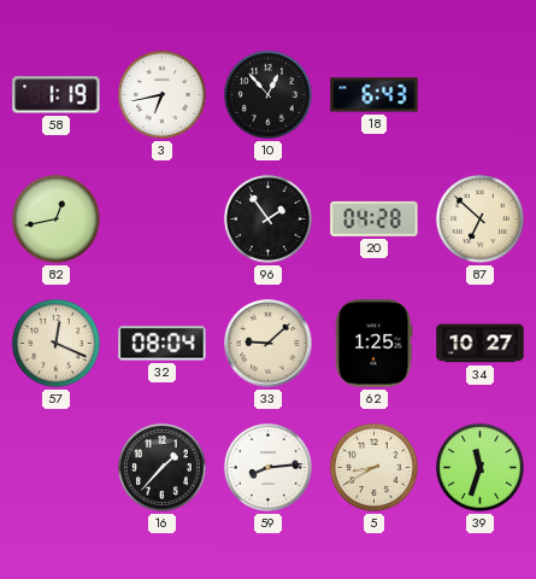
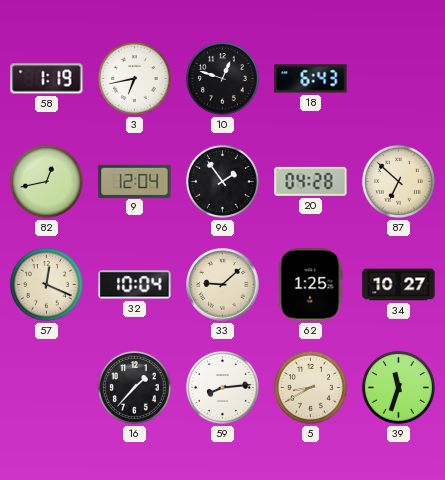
10: 12:53 -> 12:48
9: none -> 12:04
32: 08:04 -> 10:04
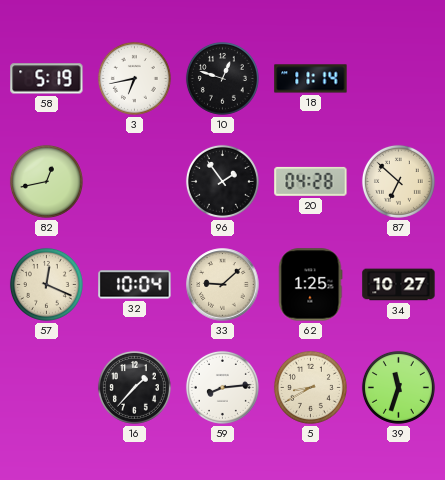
58: 1:19 -> 5:19
18: 6:43 -> 11:14
9: 12:04 -> none
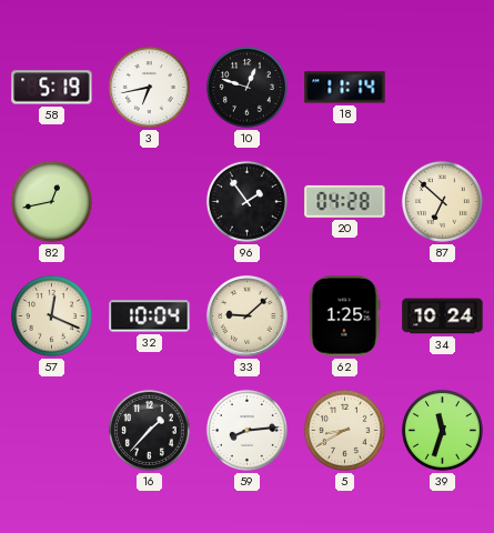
34: 10:27 -> 10:24
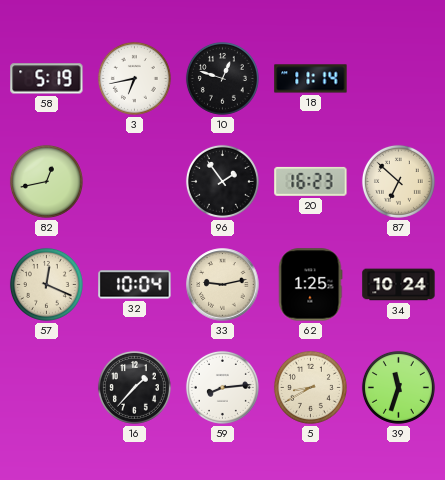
20: 04:28 -> 16:23
33: 9:08 -> 9:13
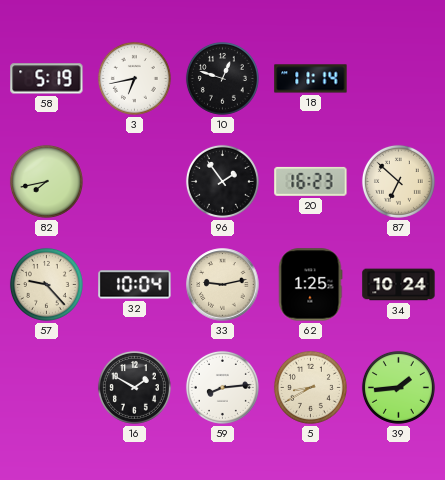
82: 12:43 -> 7:43
57: 12:19 -> 9:23
16: 1:37 -> 1:50
39: 11:33 -> 1:44
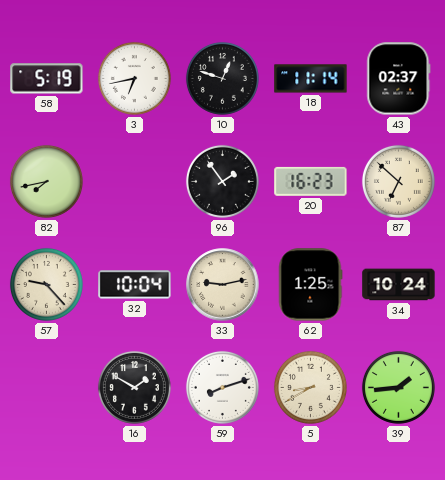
43: none -> 02:37
59: 8:14 -> 8:12
